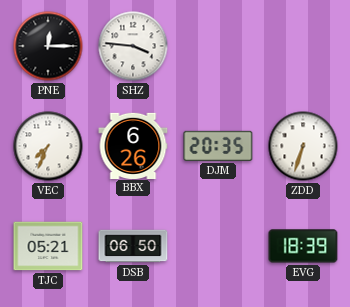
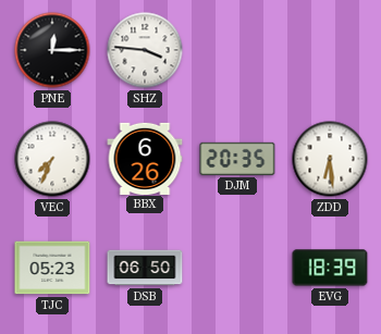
ZDD: 6:33 -> 6:29
TJC: 05:21 -> 05:23
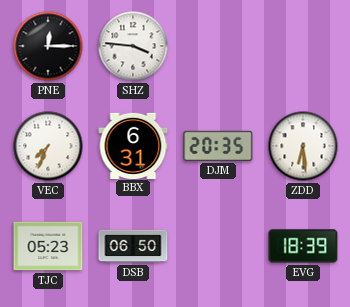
BBX: 6:26 -> 6:31
